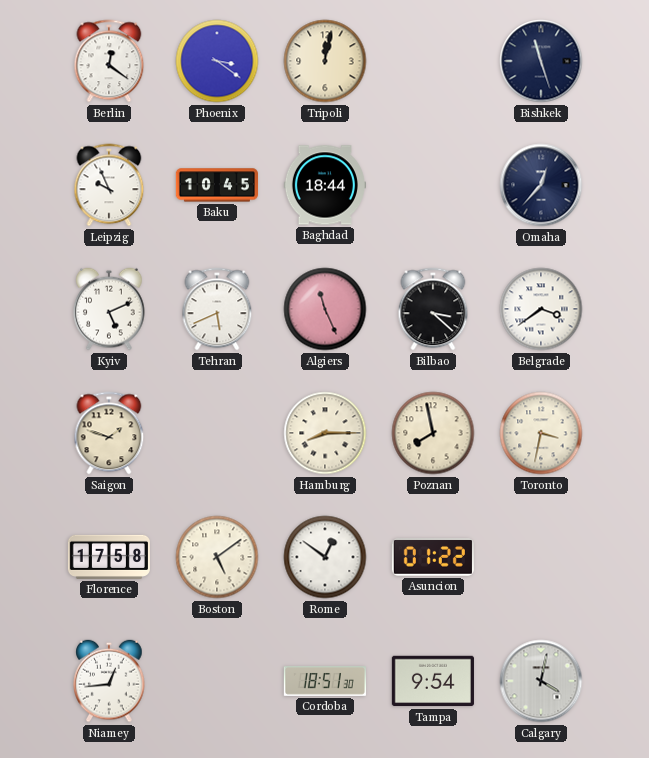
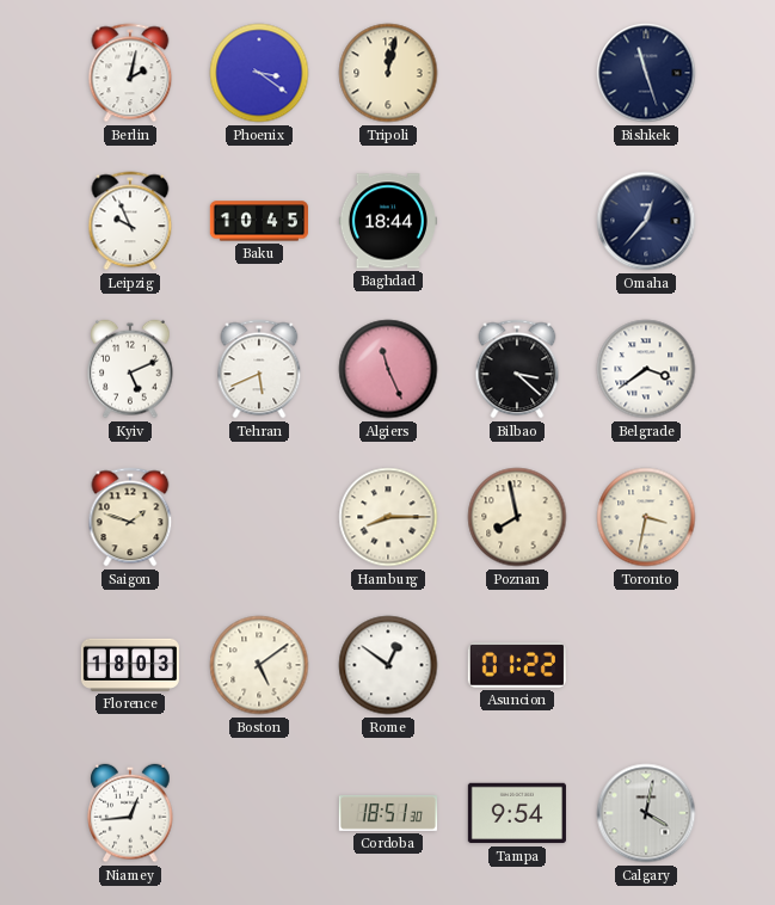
Berlin: 12:21 -> 2:02
Florence: 17:58 -> 18:03
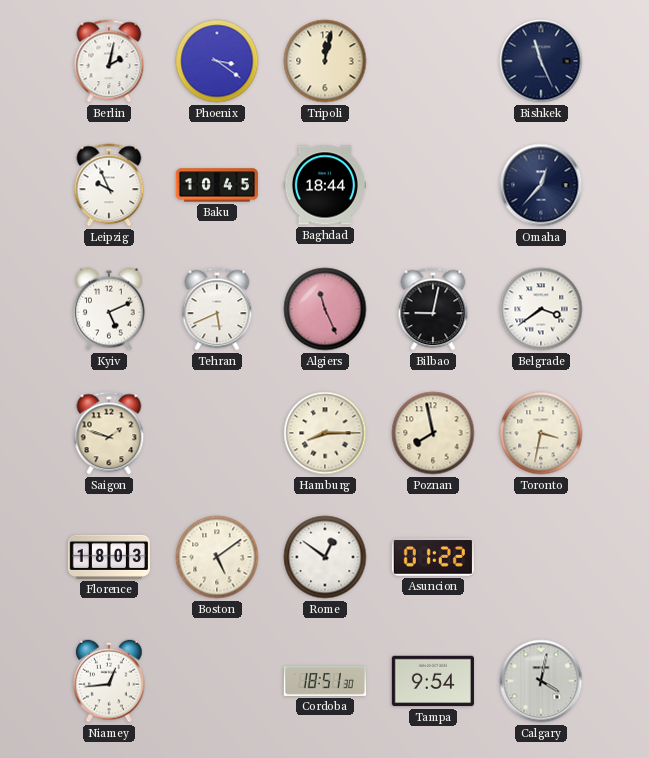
Bishkek: 11:27 -> 11:26
Bilbao: 3:22 -> 9:02
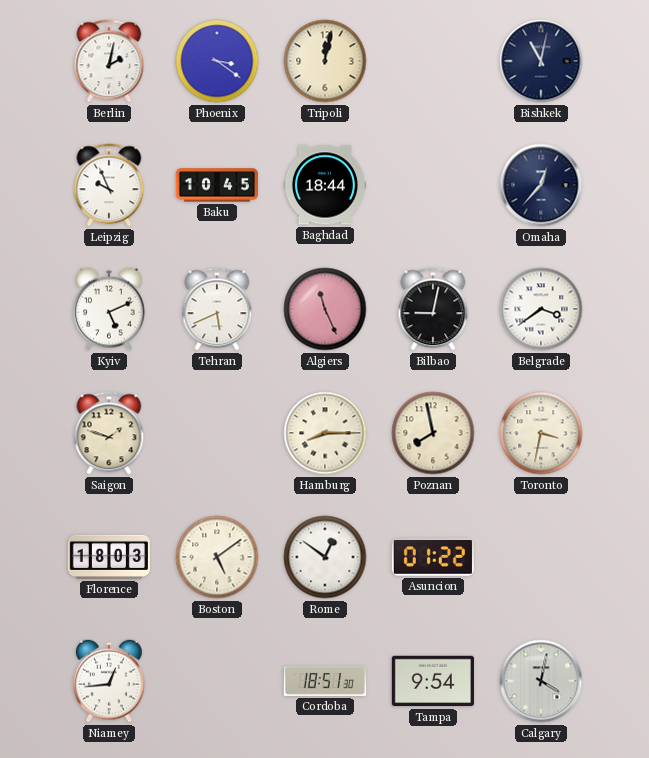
Bishkek: 11:26 -> 11:02
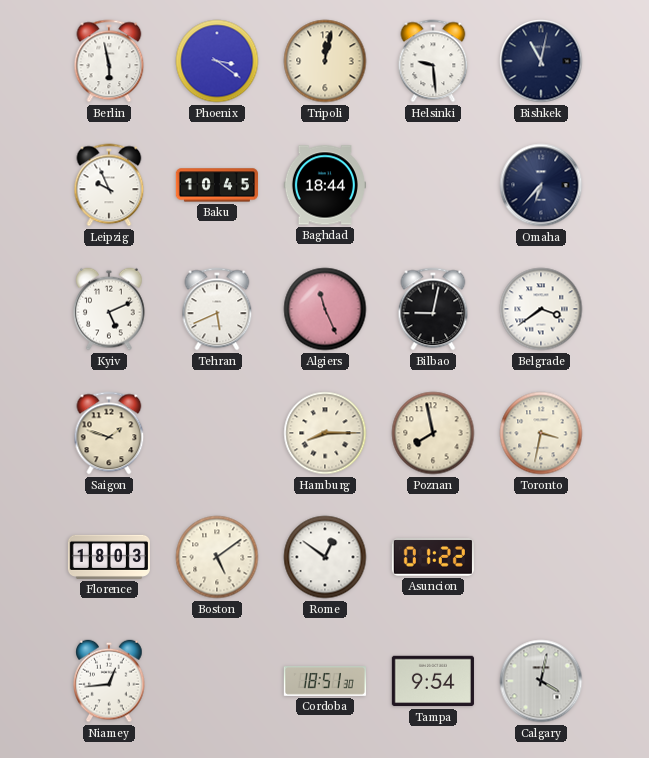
Berlin: 2:02 -> 5:58
Helsinki: none -> 9:29
Omaha: 12:37 -> 6:37
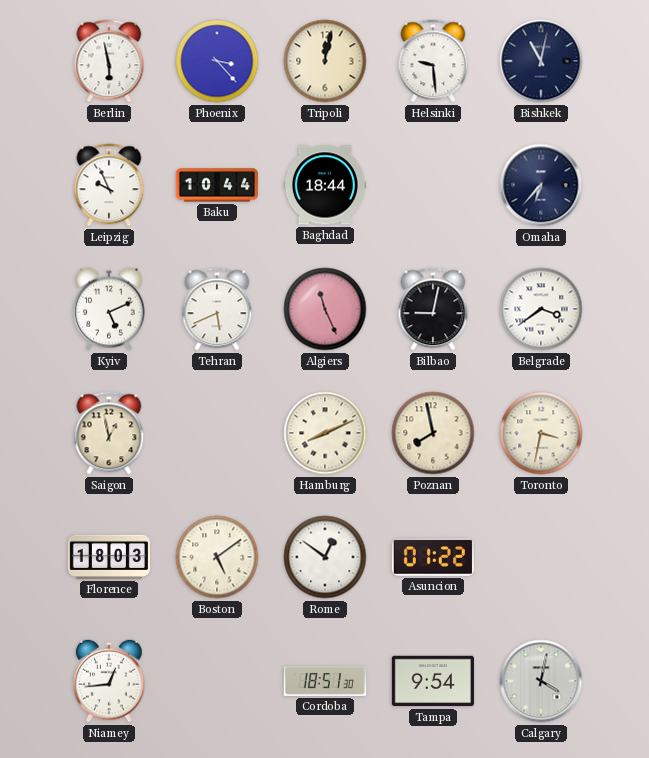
Phoenix: 3:21 -> 3:23
Baku: 10:45 -> 10:44
Saigon: 1:48 -> 12:58
Hamburg: 8:15 -> 8:11
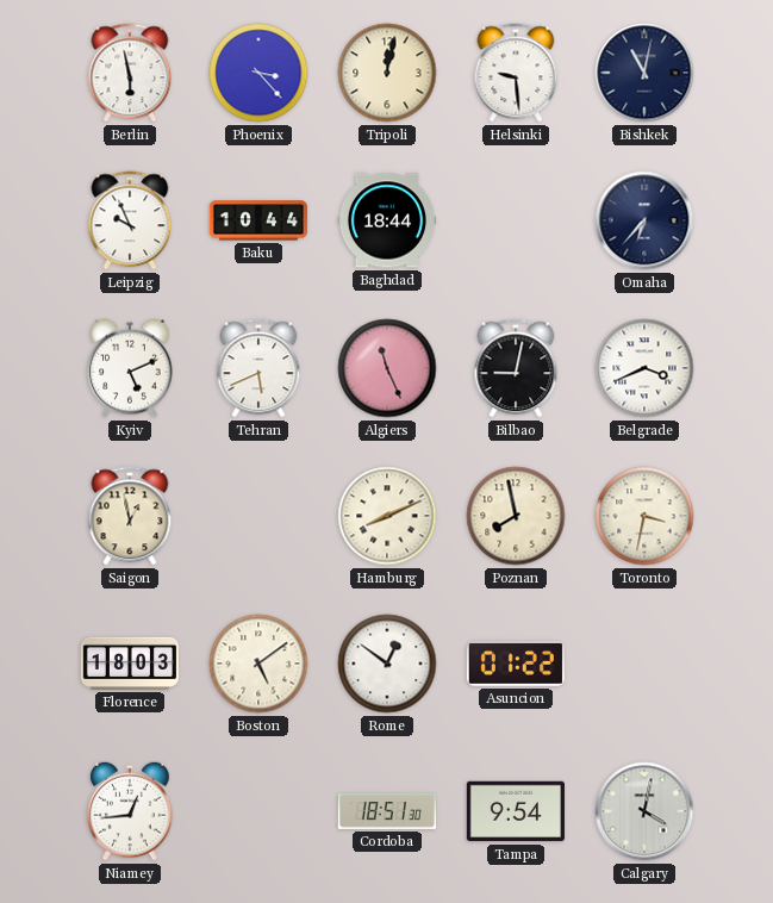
Belgrade: 3:39 -> 3:41
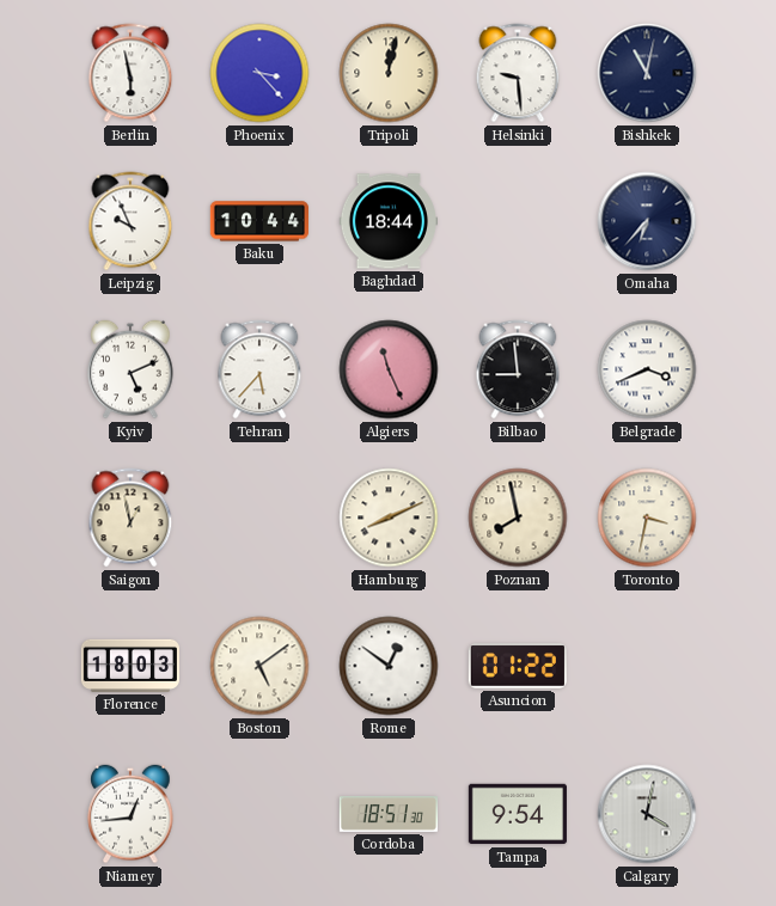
Tehran: 5:41 -> 5:37
Bilbao: 9:02 -> 8:59
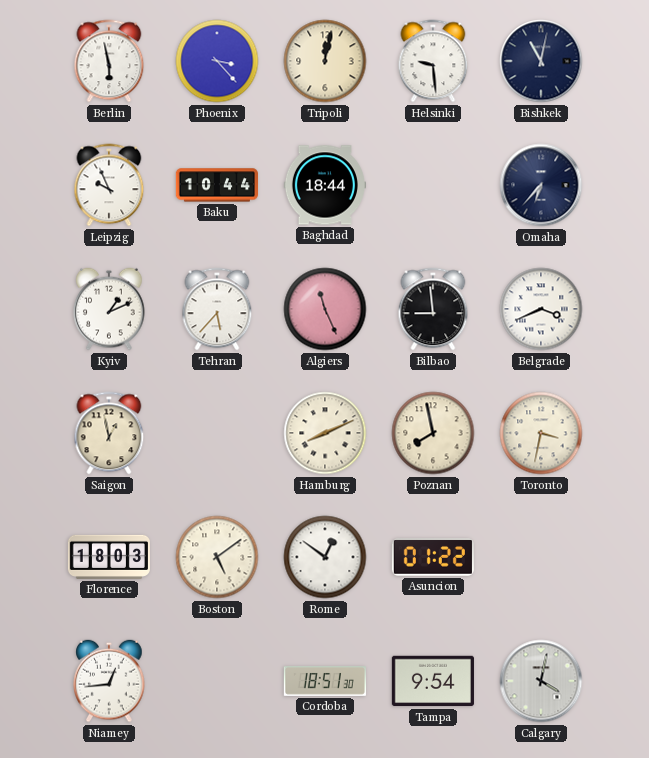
Kyiv: 5:11 -> 1:11
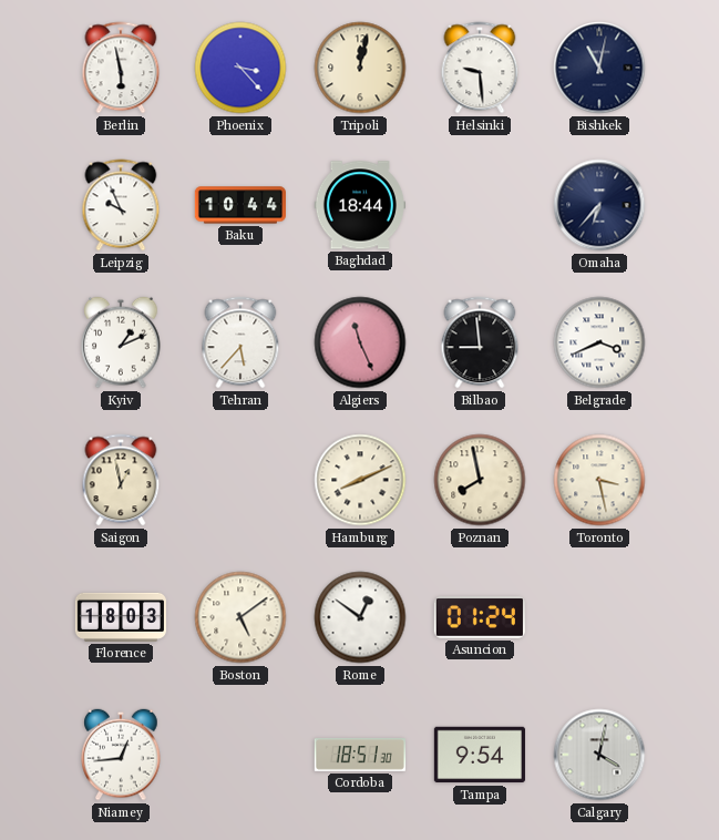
Toronto: 3:32 -> 3:28
Asuncion: 01:22 -> 01:24
